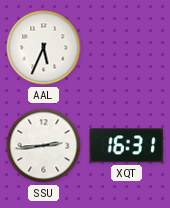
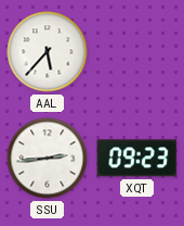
AAL: 5:34 -> 5:37
XQT: 16:31 -> 09:23
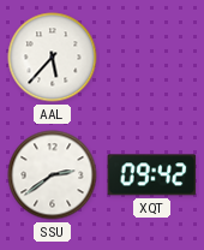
SSU: 2:44 -> 2:39
XQT: 09:23 -> 09:42
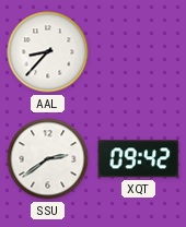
AAL: 5:37 -> 8:37
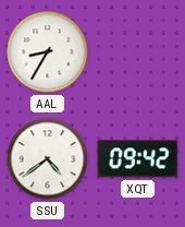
AAL: 8:37 -> 8:35
SSU: 2:39 -> 4:39
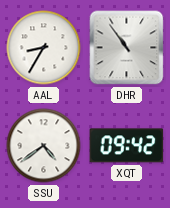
DHR: none -> 10:54
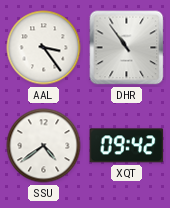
AAL: 8:35 -> 3:24
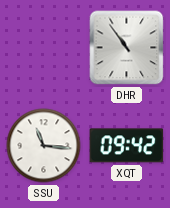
AAL: 3:24 -> none
SSU: 4:39 -> 11:16
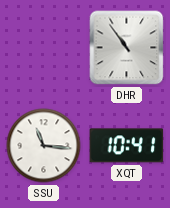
XQT: 09:42 -> 10:41
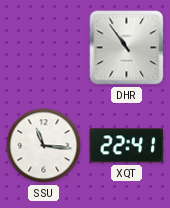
XQT: 10:41 -> 22:41
